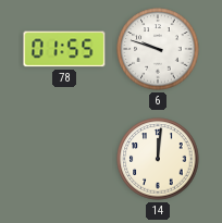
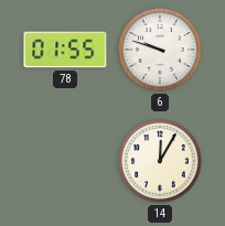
14: 12:01 -> 12:05
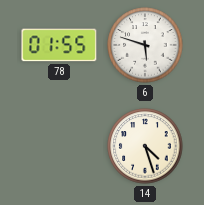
6: 9:48 -> 5:48
14: 12:05 -> 4:27
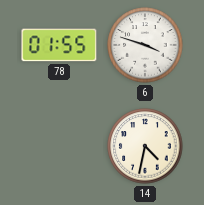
6: 5:48 -> 3:48
14: 4:27 -> 4:32
